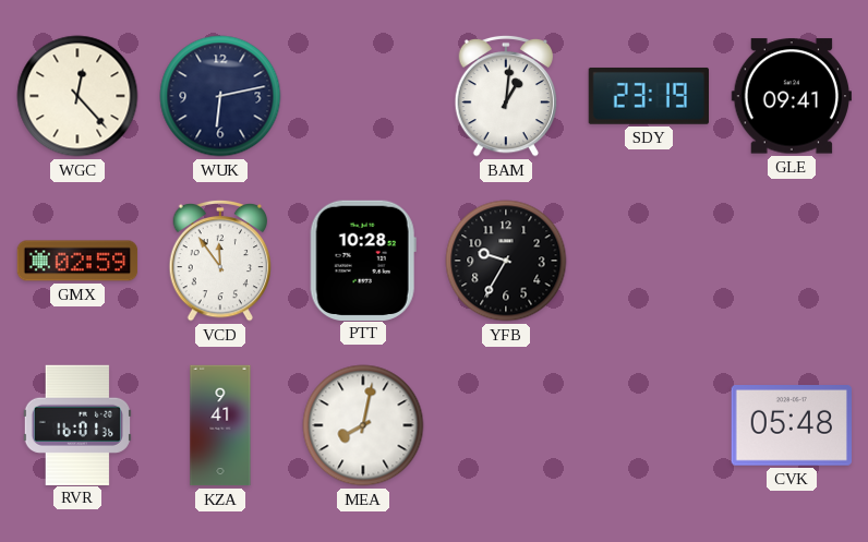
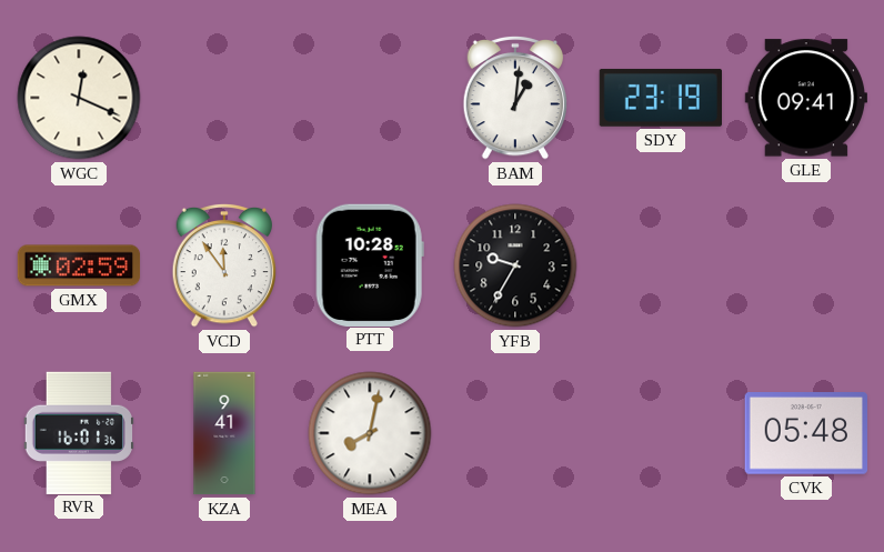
WGC: 12:23 -> 12:19
WUK: 6:13 -> none
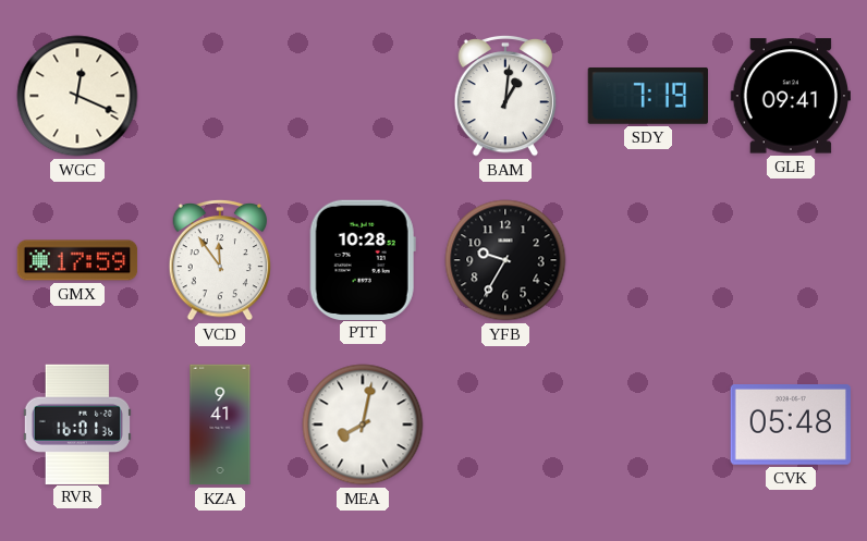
SDY: 23:19 -> 7:19
GMX: 02:59 -> 17:59
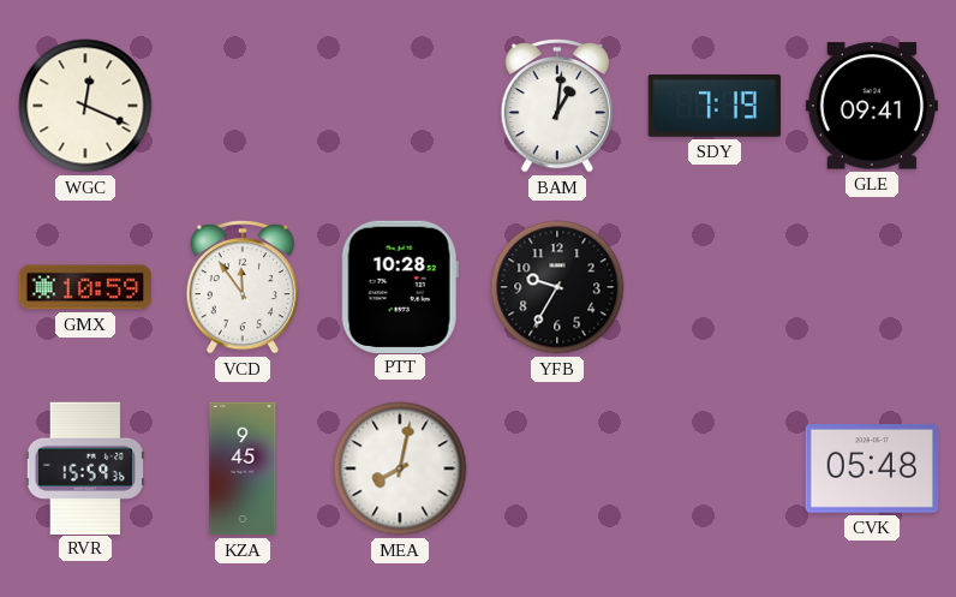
GMX: 17:59 -> 10:59
RVR: 16:01 -> 15:59
KZA: 9:41 -> 9:45
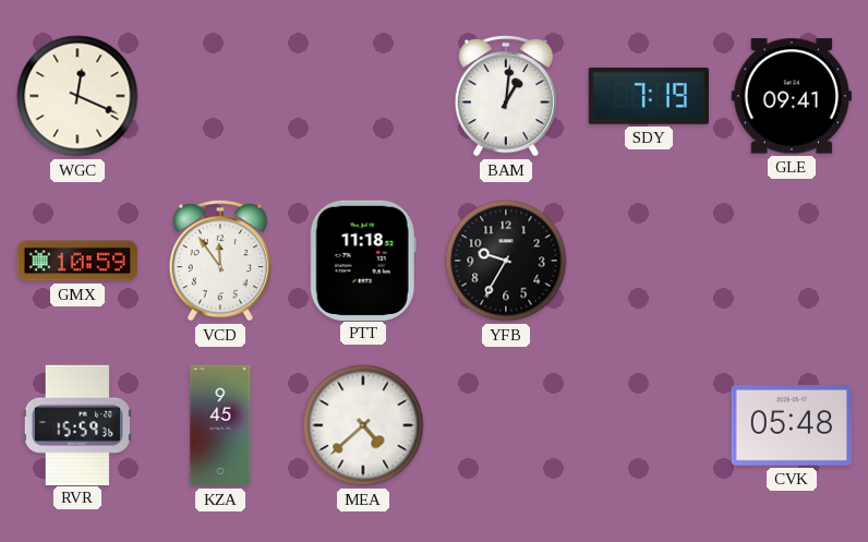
PTT: 10:28 -> 11:18
MEA: 8:02 -> 4:38
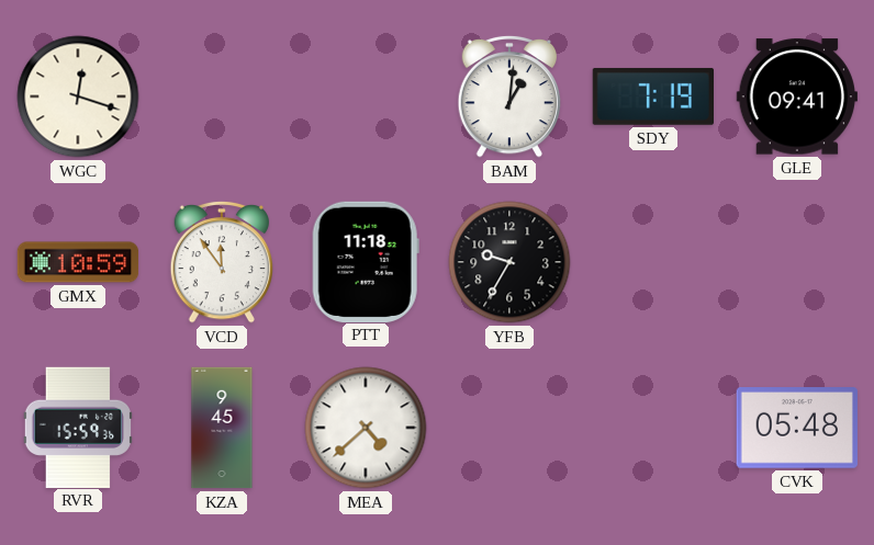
WGC: 12:19 -> 12:18
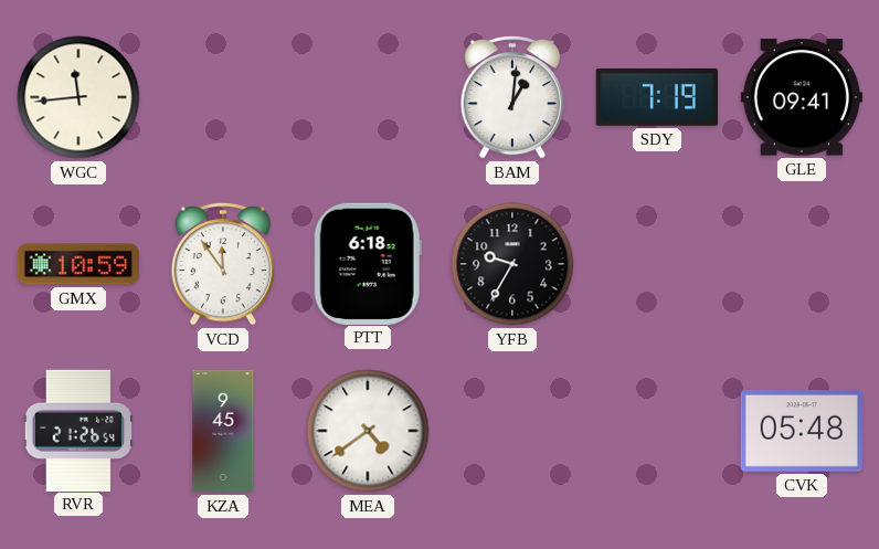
WGC: 12:18 -> 11:44
PTT: 11:18 -> 6:18
RVR: 15:59 -> 21:26
MEA: 4:38 -> 4:39
